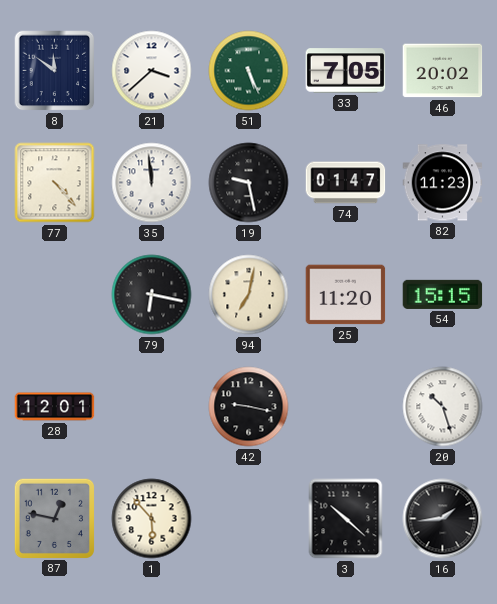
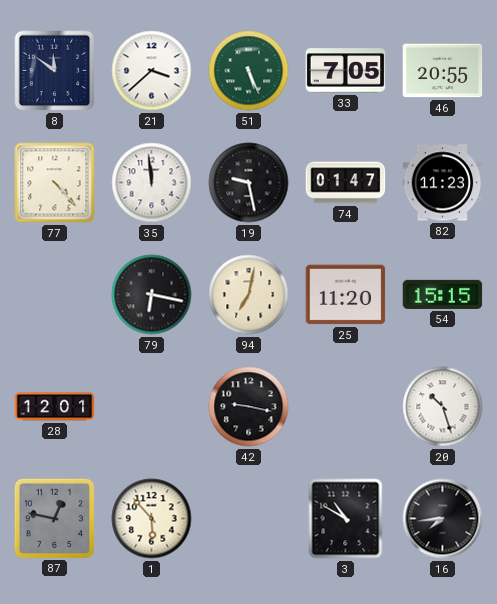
46: 20:02 -> 20:55
3: 10:22 -> 10:50
16: 1:44 -> 7:44
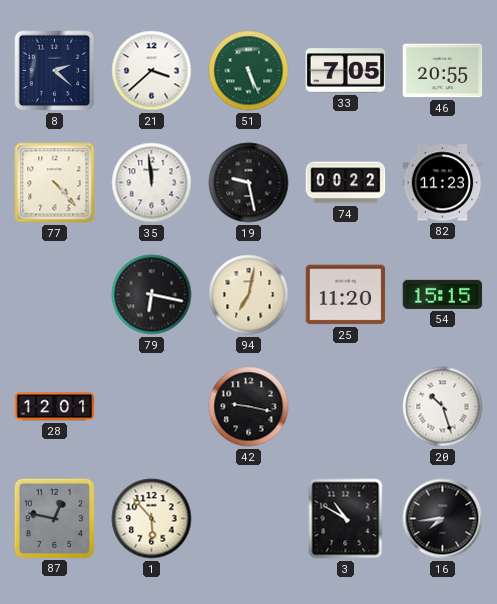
8: 11:51 -> 2:22
74: 01:47 -> 00:22
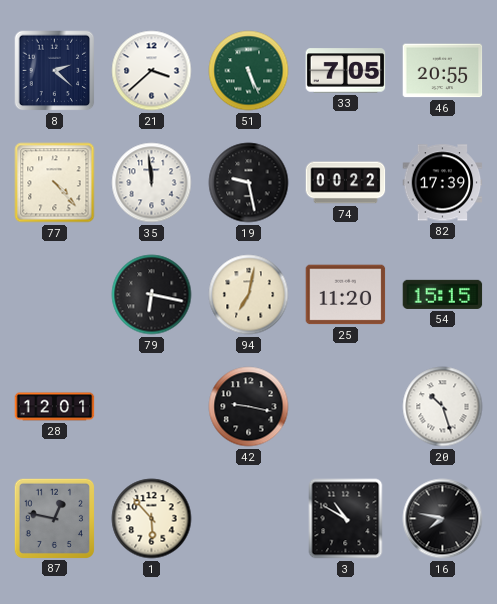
82: 11:23 -> 17:39
16: 7:44 -> 7:47
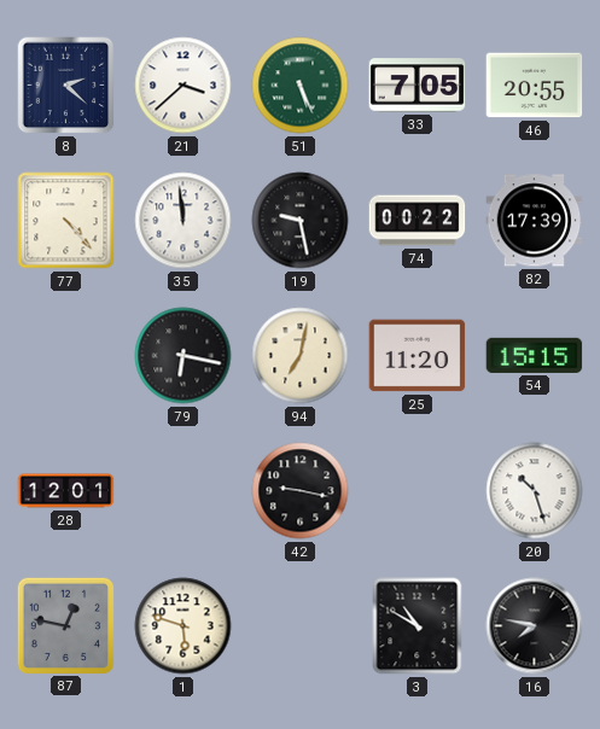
1: 5:53 -> 5:48
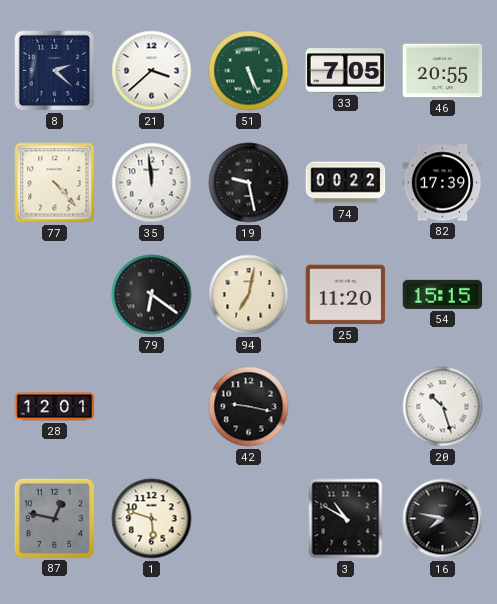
79: 6:17 -> 6:21
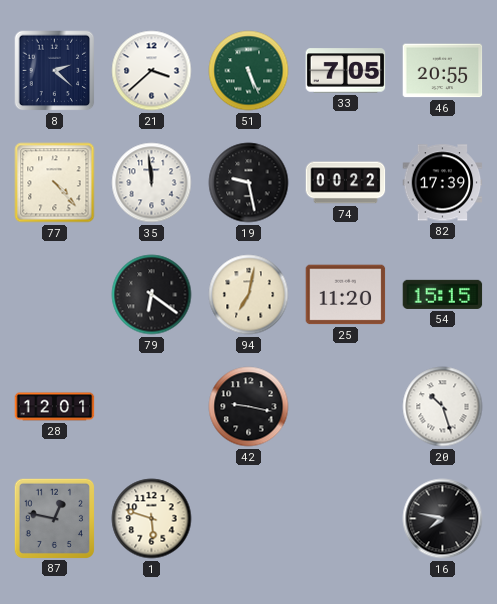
3: 10:50 -> none
